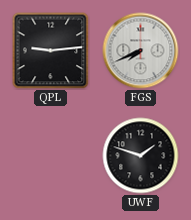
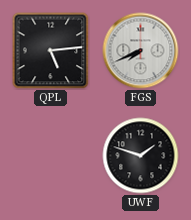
QPL: 9:14 -> 5:14
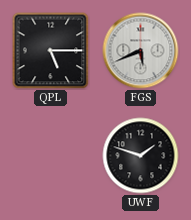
QPL: 5:14 -> 5:15
FGS: 7:41 -> 5:41
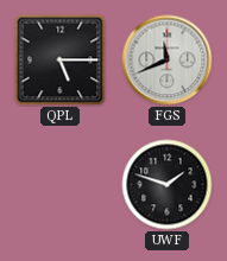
FGS: 5:41 -> 11:41
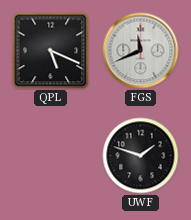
QPL: 5:15 -> 5:19
